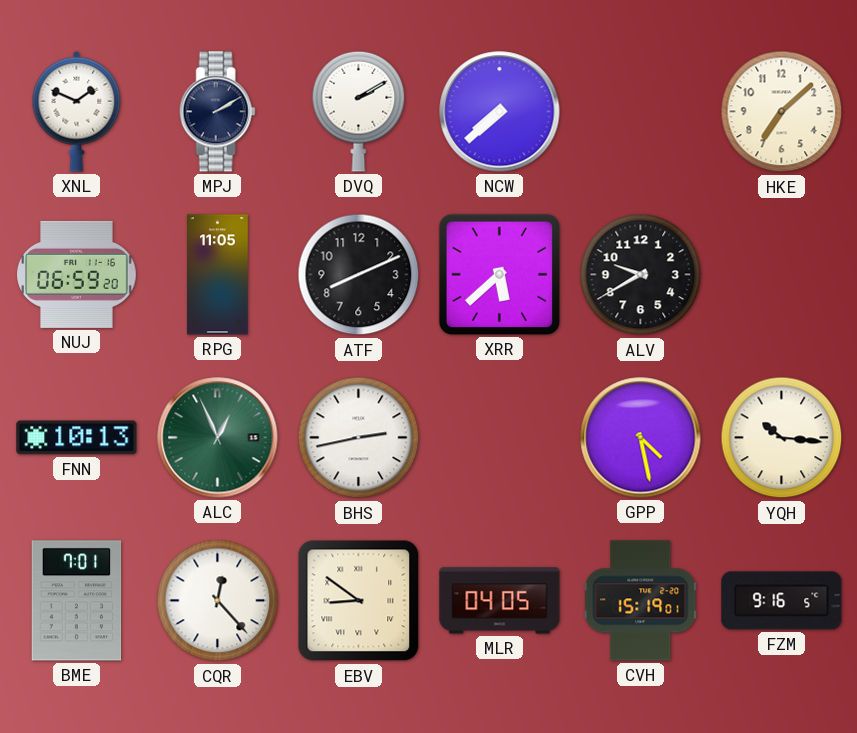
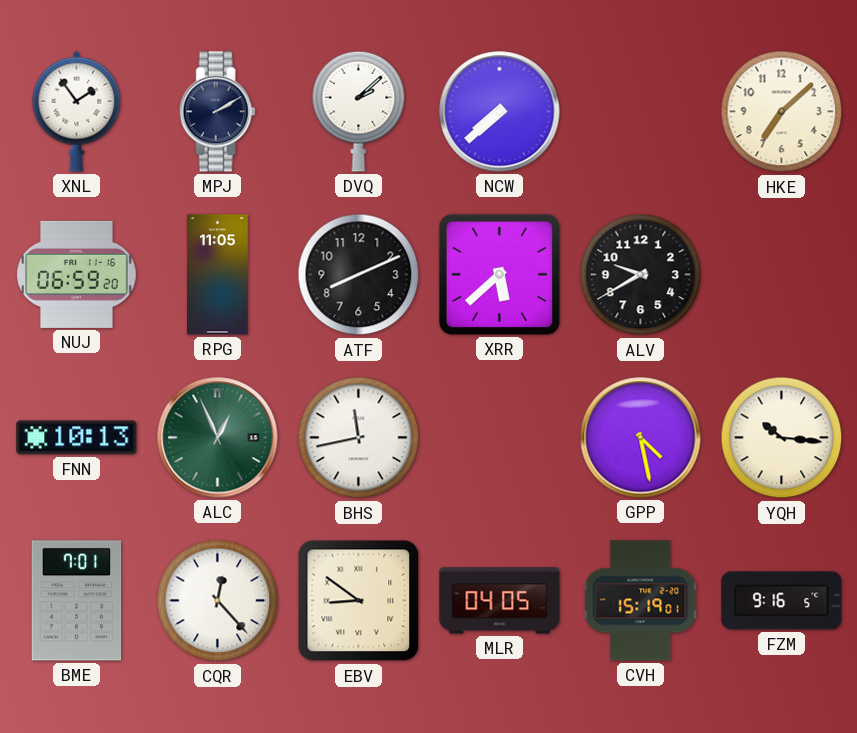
XNL: 1:49 -> 1:54
DVQ: 2:10 -> 2:08
BHS: 2:43 -> 11:43
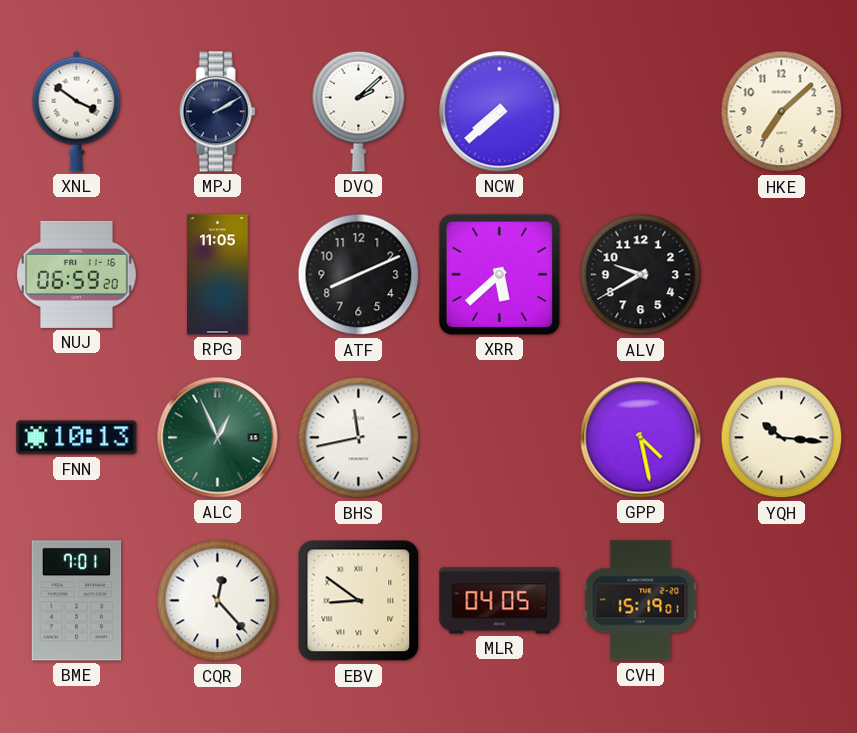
XNL: 1:54 -> 3:51
FZM: 9:16 -> none
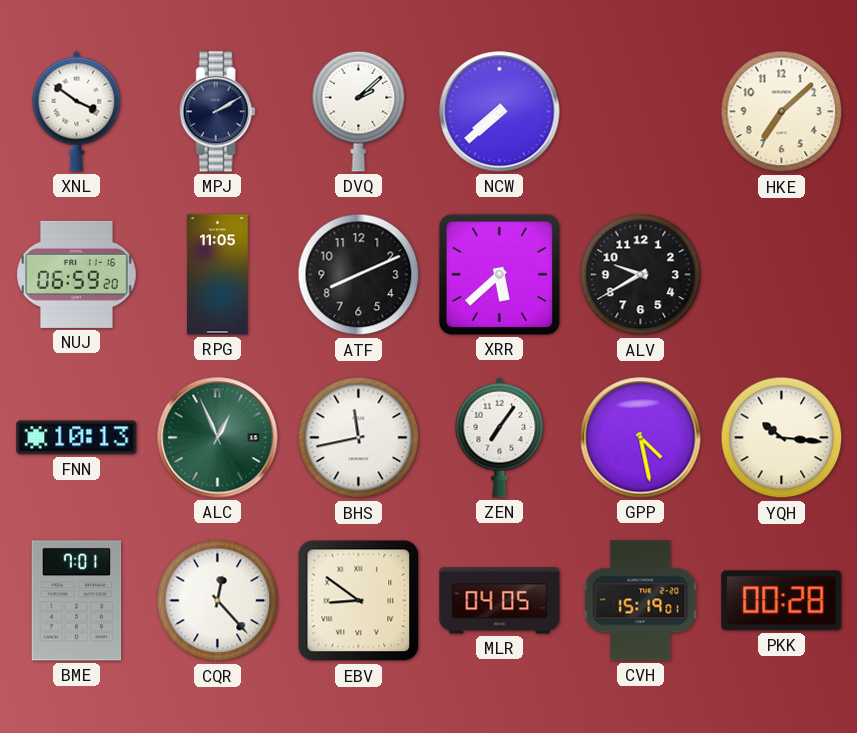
ZEN: none -> 7:06
PKK: none -> 00:28
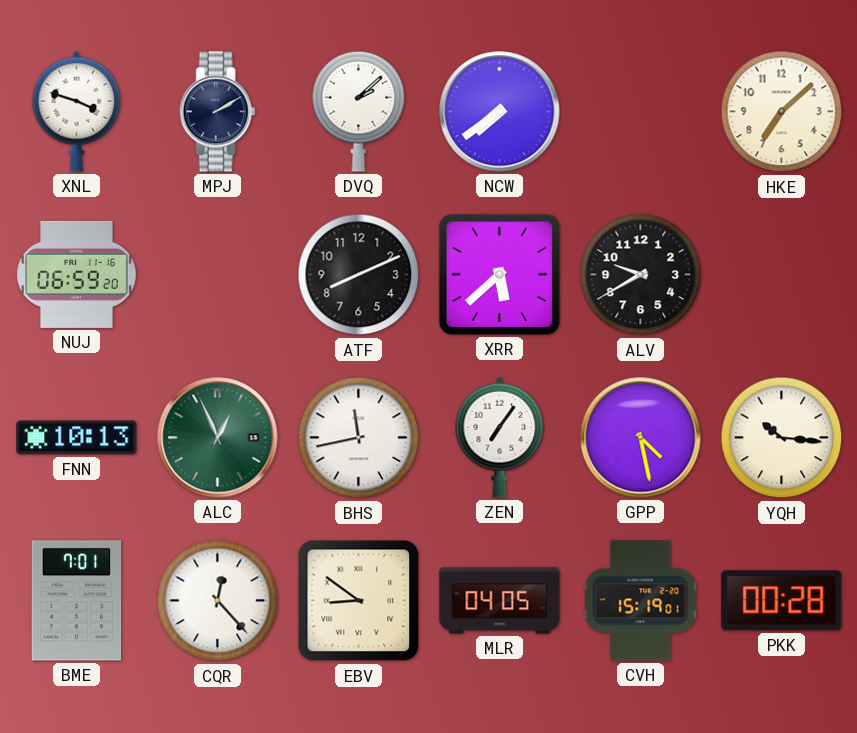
XNL: 3:51 -> 3:48
NCW: 7:38 -> 7:39
RPG: 11:05 -> none
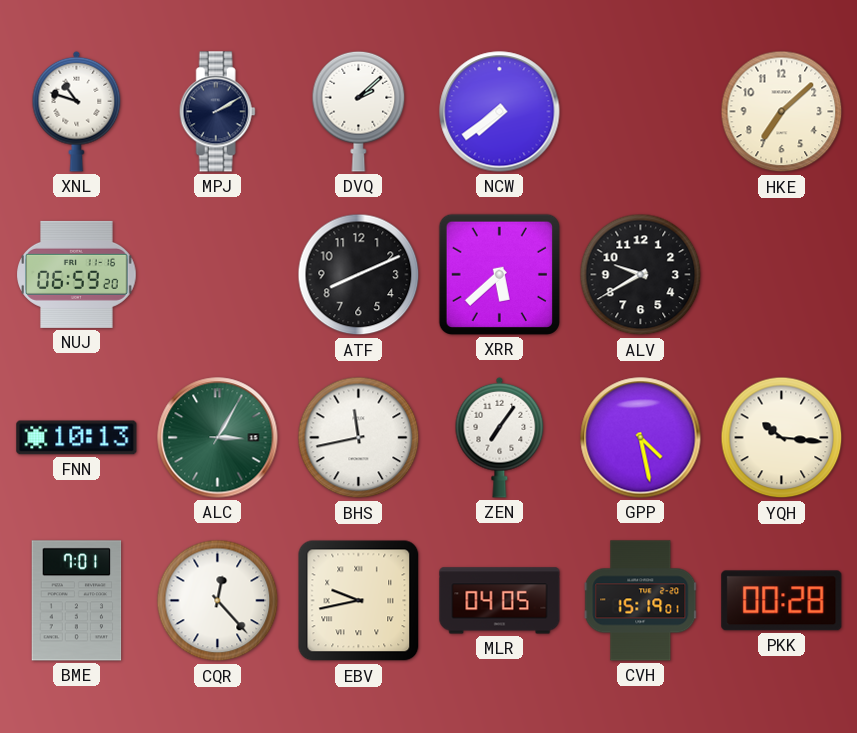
XNL: 3:48 -> 10:48
ALC: 12:56 -> 3:05
EBV: 8:51 -> 9:43
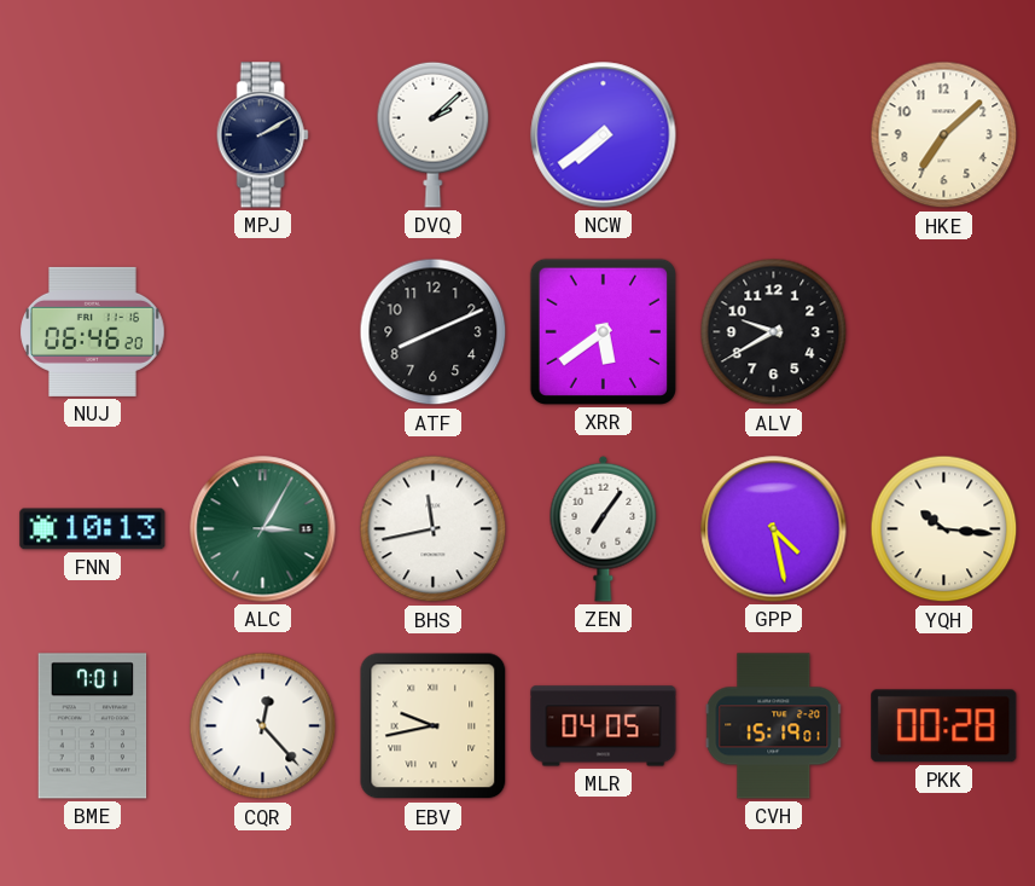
XNL: 10:48 -> none
NUJ: 06:59 -> 06:46
XRR: 5:38 -> 5:39
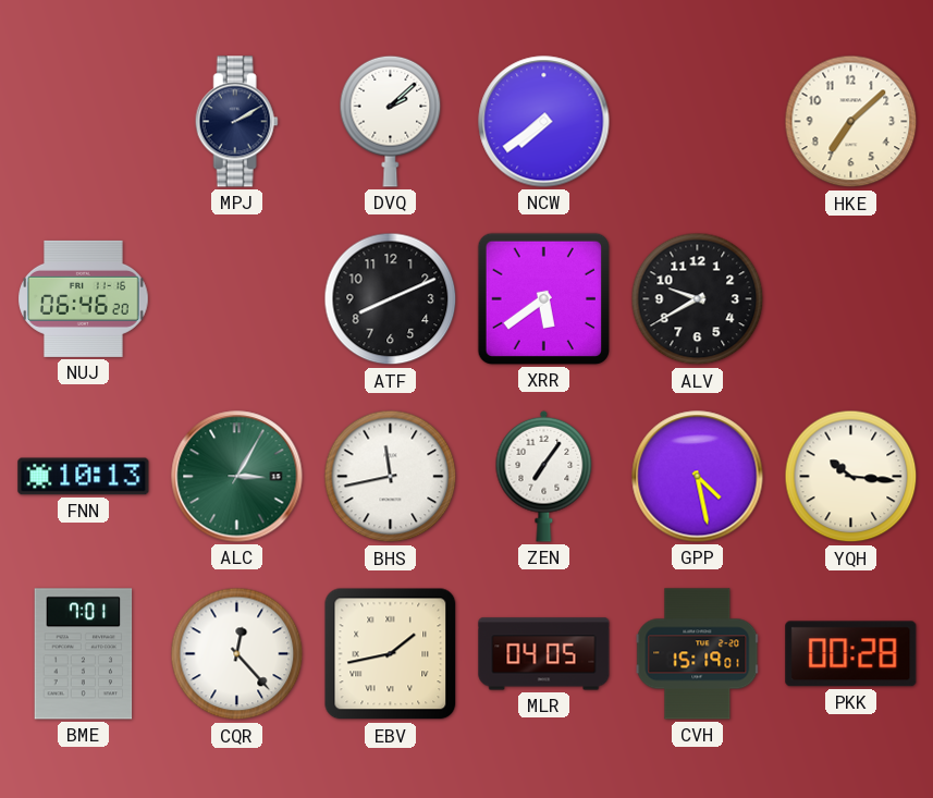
EBV: 9:43 -> 1:43
